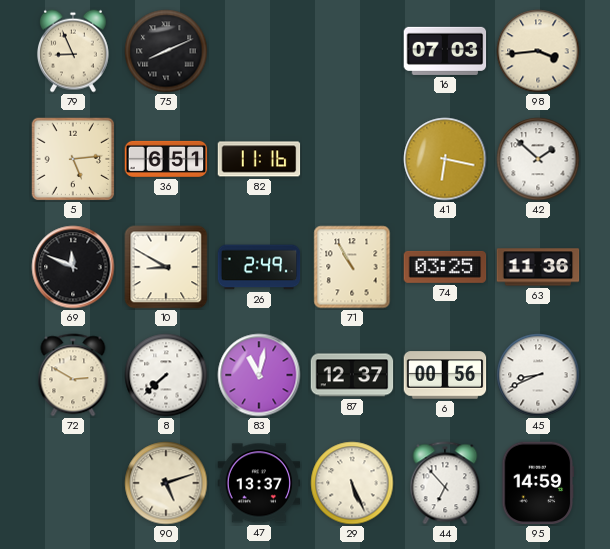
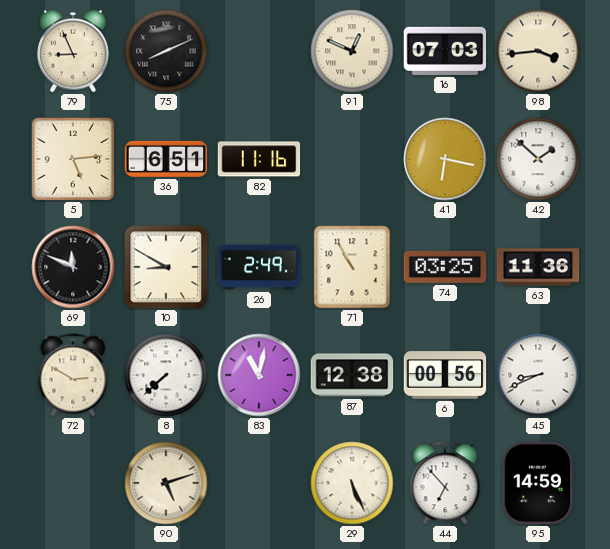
91: none -> 12:49
87: 12:37 -> 12:38
47: 13:37 -> none
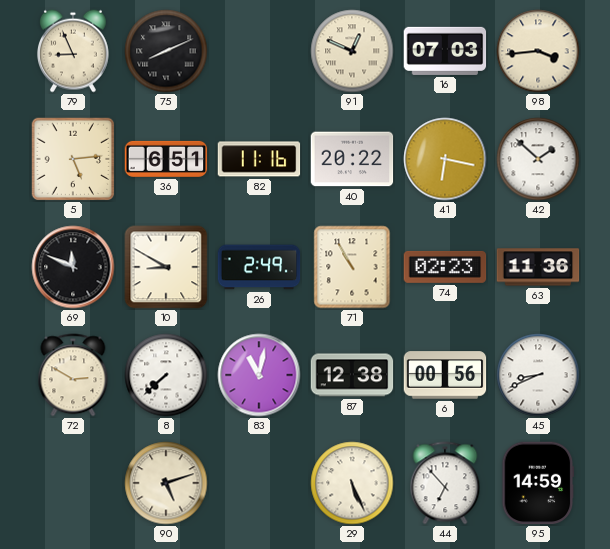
40: none -> 20:22
74: 03:25 -> 02:23
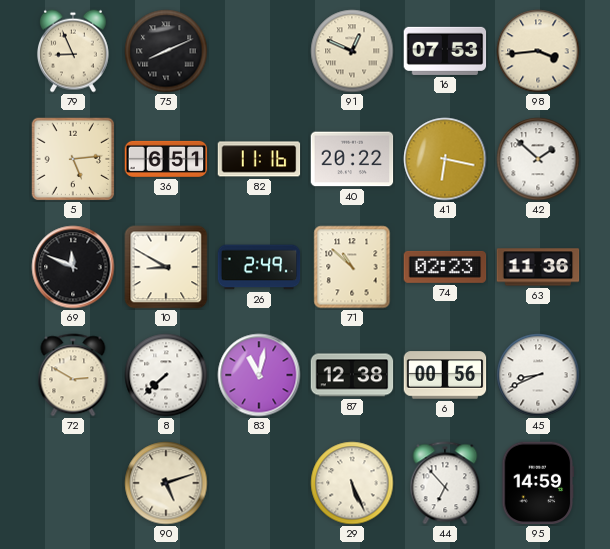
16: 07:03 -> 07:53
71: 10:55 -> 10:52
